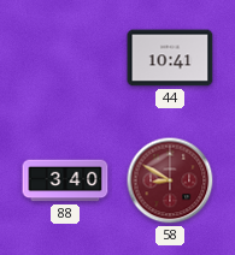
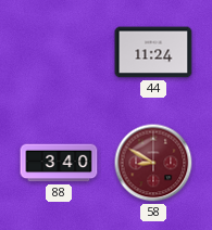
44: 10:41 -> 11:24
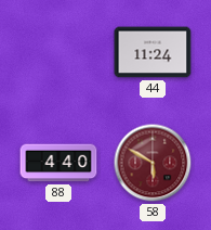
88: 3:40 -> 4:40
58: 8:50 -> 5:50
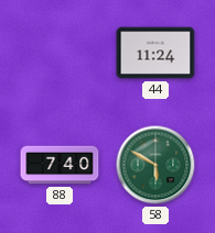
88: 4:40 -> 7:40
58 dial: burgundy -> green
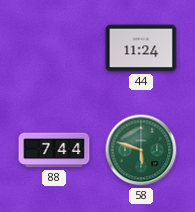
88: 7:40 -> 7:44
58: 5:50 -> 5:48
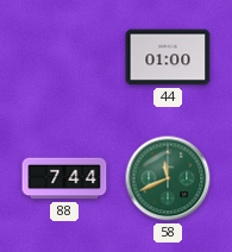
44: 11:24 -> 01:00
58: 5:48 -> 11:41
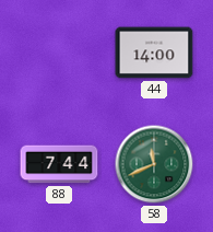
44: 01:00 -> 14:00
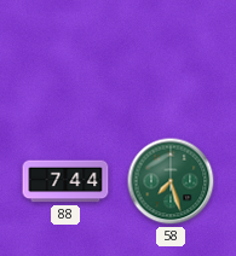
44: 14:00 -> none
58: 11:41 -> 7:27
